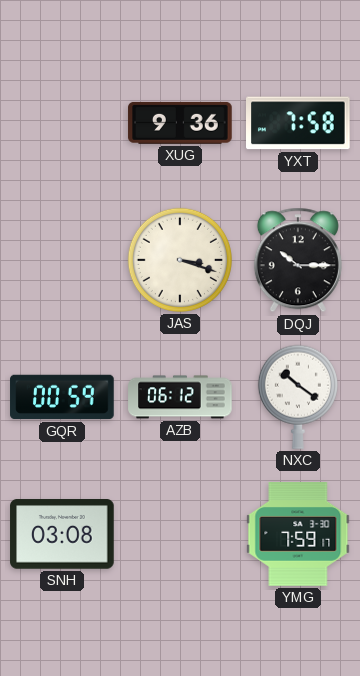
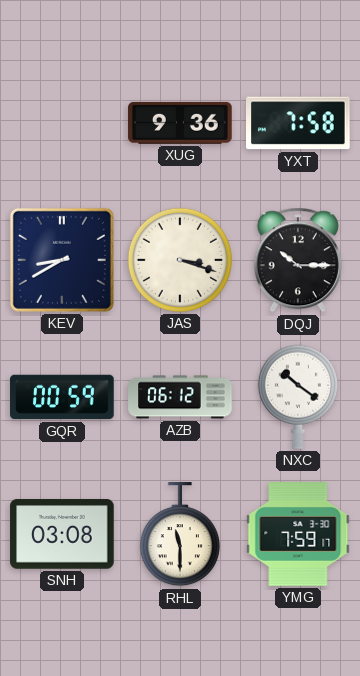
KEV: none -> 8:40
RHL: none -> 11:30
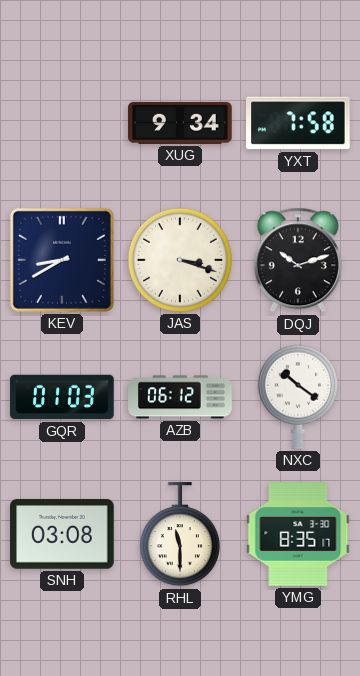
XUG: 9:36 -> 9:34
DQJ: 10:15 -> 10:12
GQR: 00:59 -> 01:03
YMG: 7:59 -> 8:35
